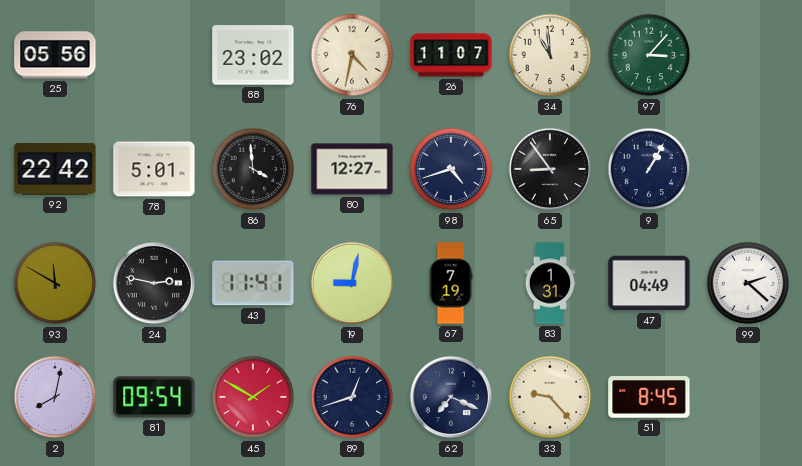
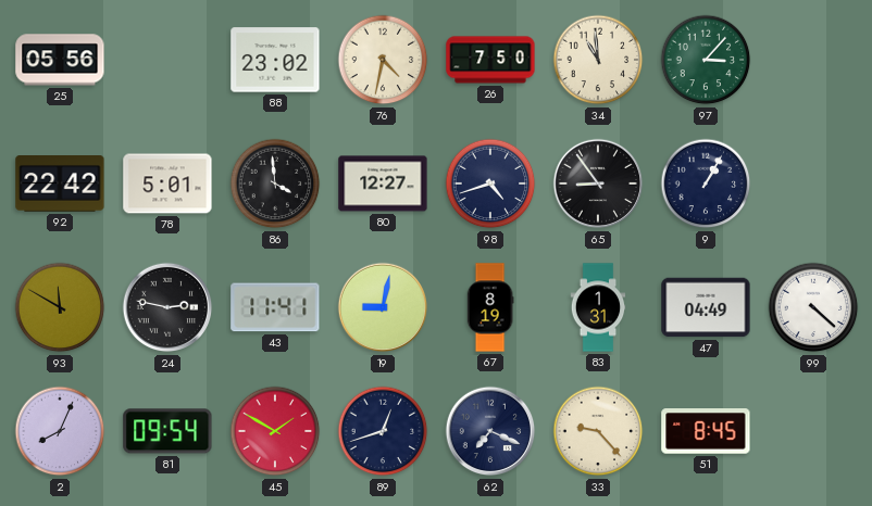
26: 11:07 -> 7:50
67: 7:19 -> 8:19
99: 2:22 -> 4:22
2: 8:02 -> 8:04
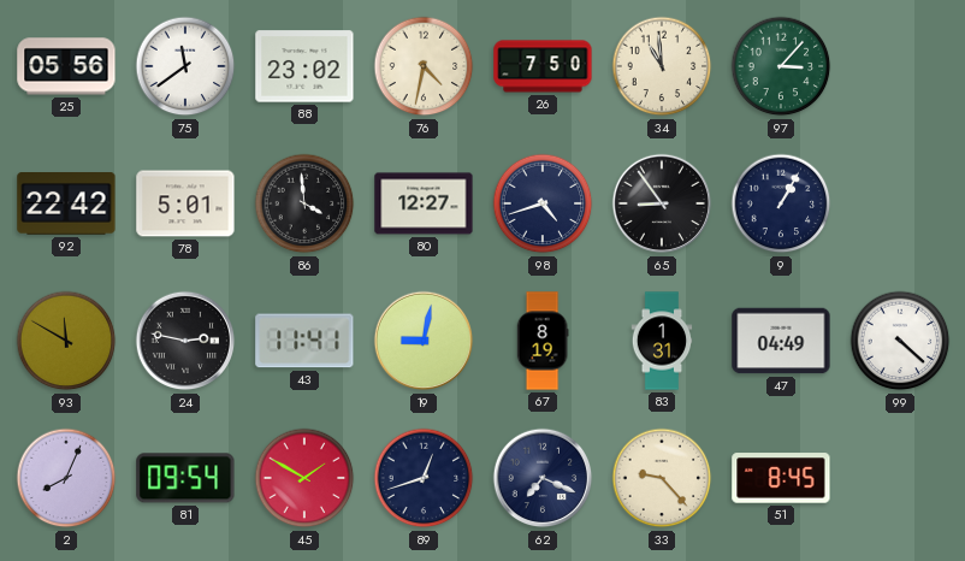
75: none -> 11:39
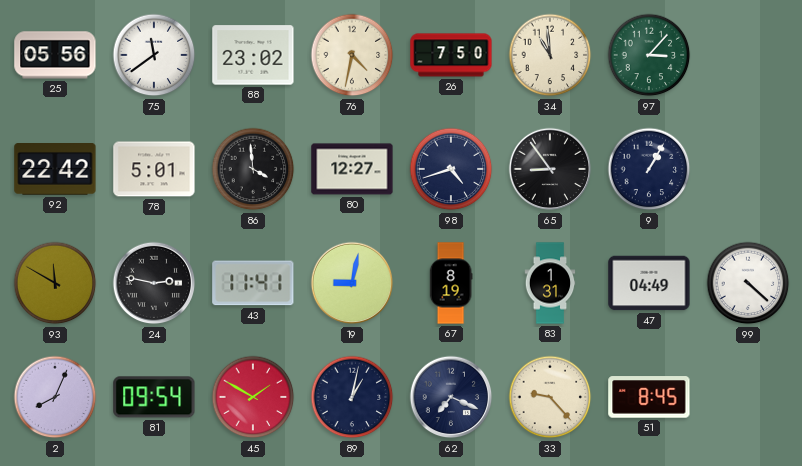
89: 12:42 -> 1:02
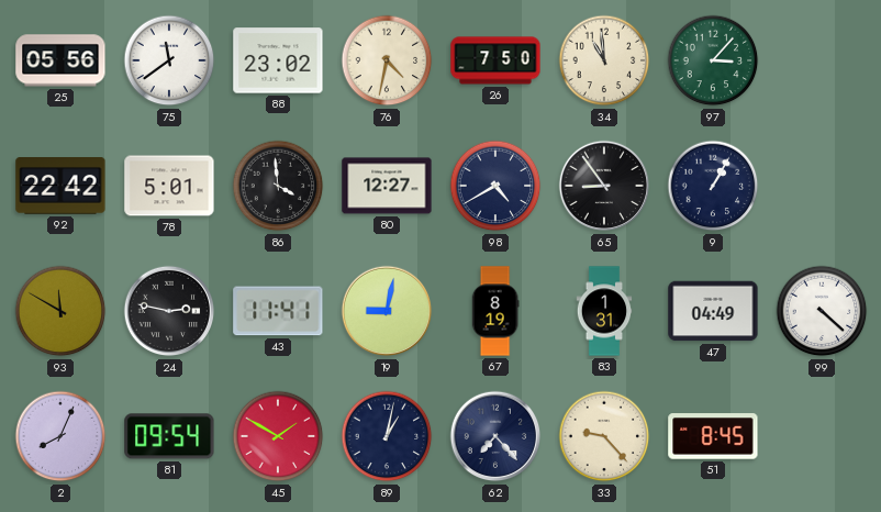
98: 4:42 -> 4:40
62: 7:19 -> 7:23
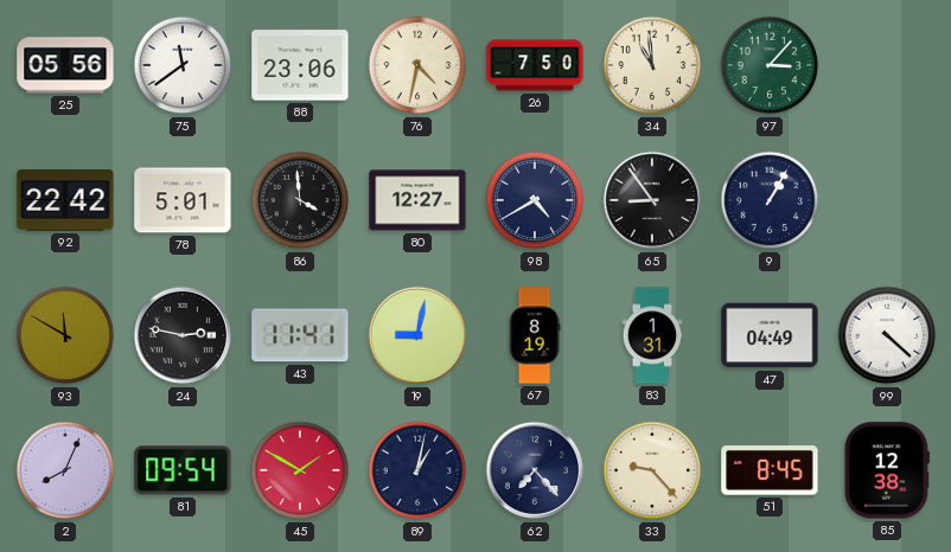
88: 23:02 -> 23:06
85: none -> 12:38
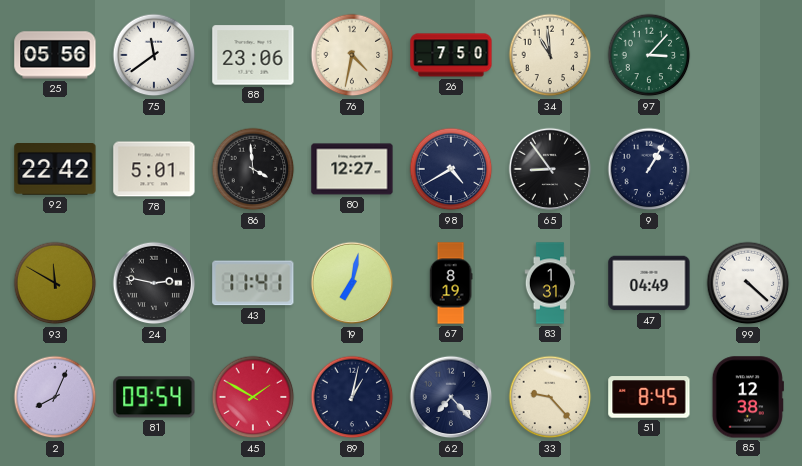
19: 9:02 -> 7:02
